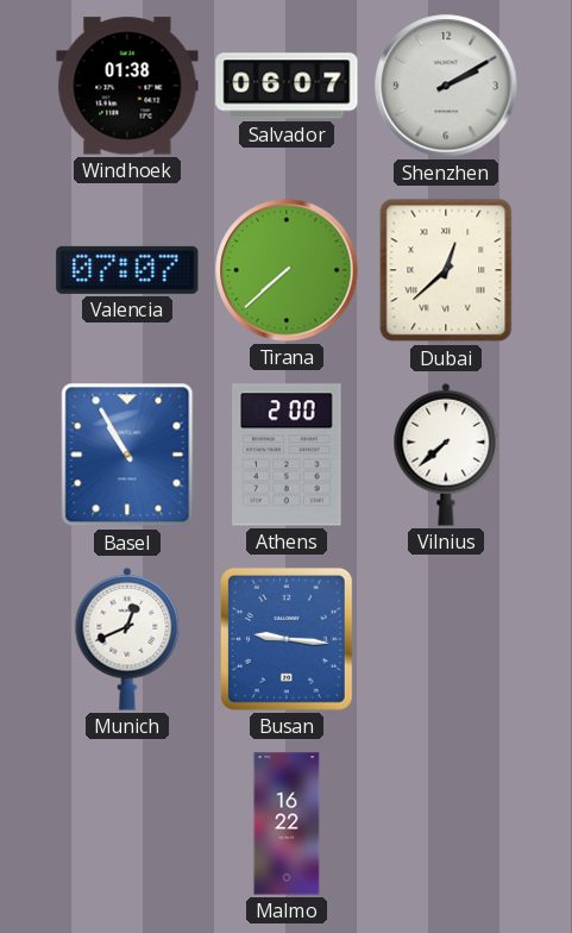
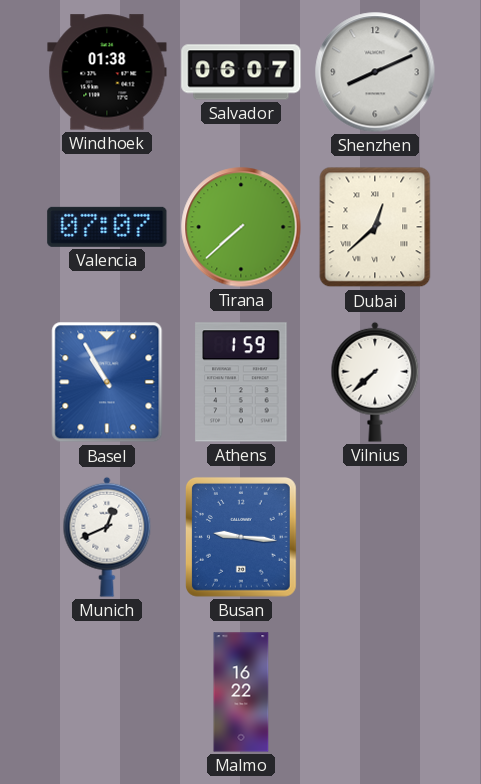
Shenzhen: 2:10 -> 8:11
Athens: 2:00 -> 1:59
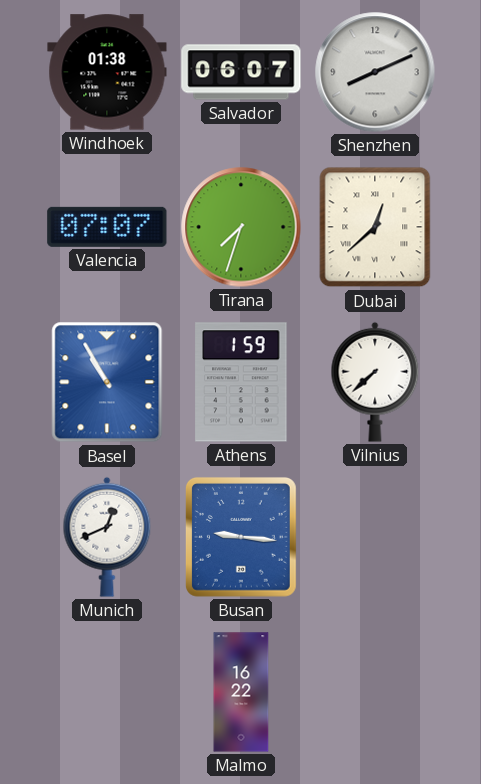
Tirana: 7:38 -> 7:33
